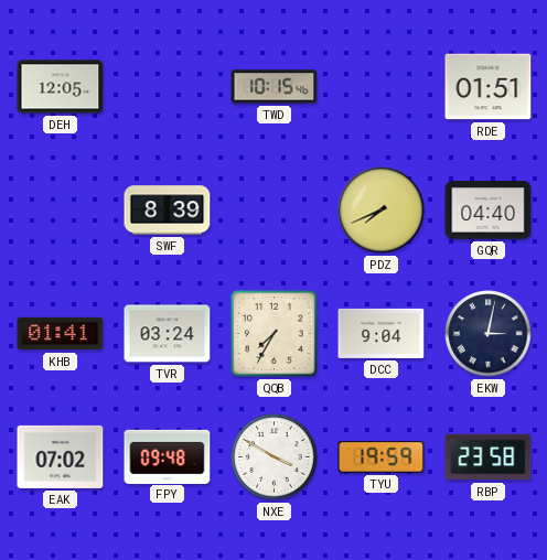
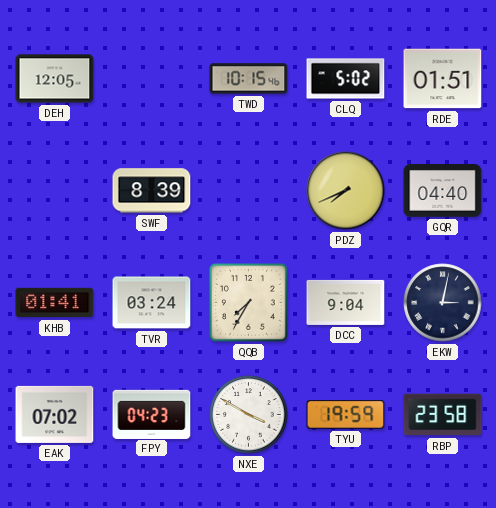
CLQ: none -> 5:02
FPY: 09:48 -> 04:23
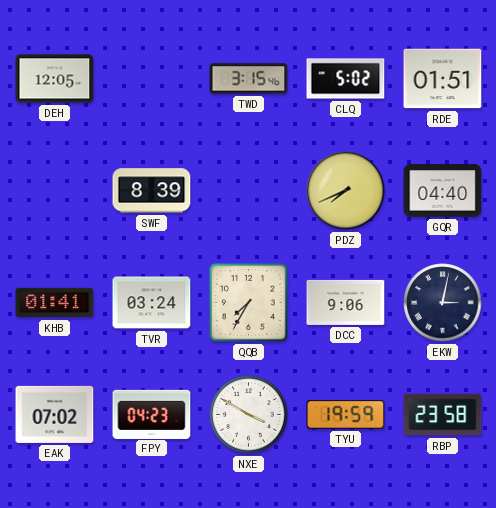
TWD: 10:15 -> 3:15
DCC: 9:04 -> 9:06
